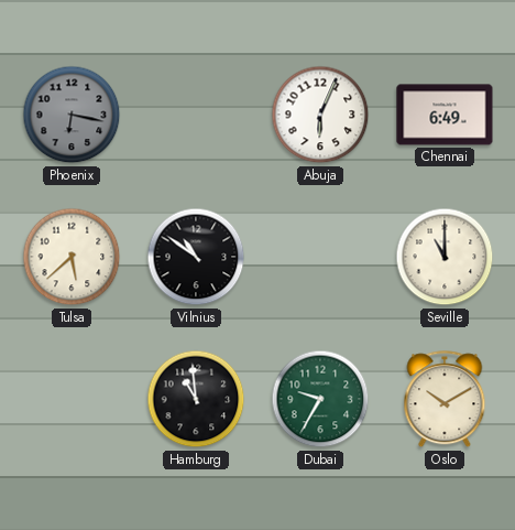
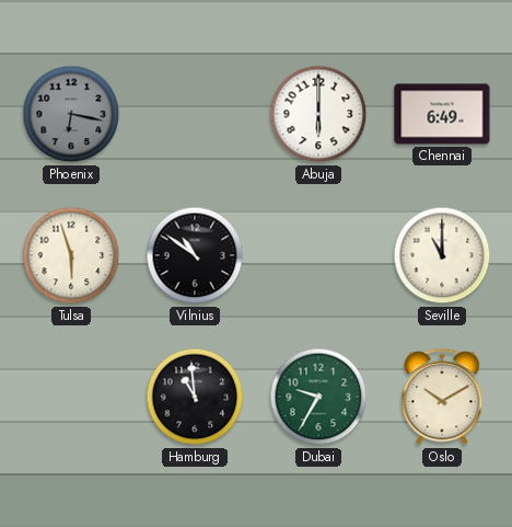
Abuja: 6:04 -> 6:00
Tulsa: 5:38 -> 5:57
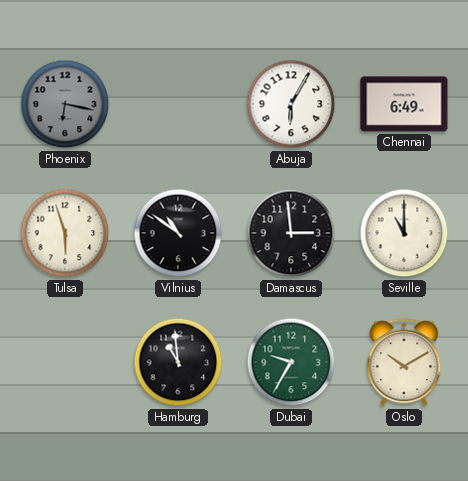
Abuja: 6:00 -> 6:05
Damascus: none -> 2:59
